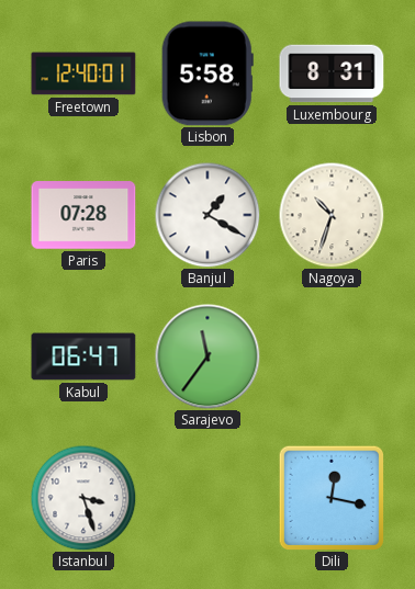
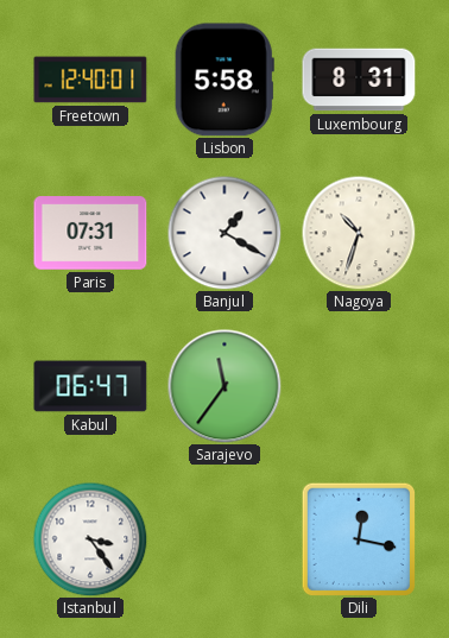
Paris: 07:28 -> 07:31
Istanbul: 3:27 -> 3:24
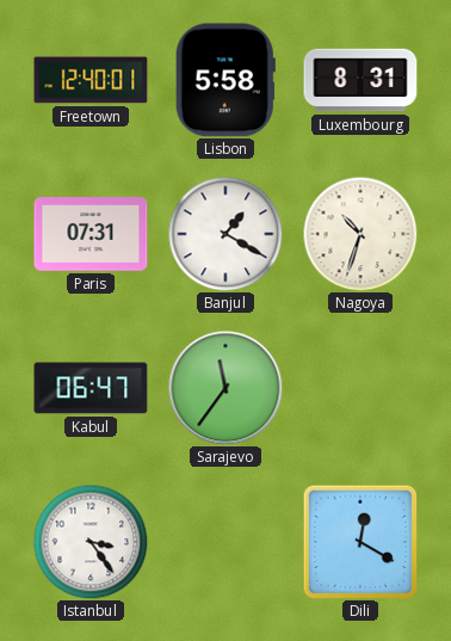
Dili: 12:17 -> 12:20
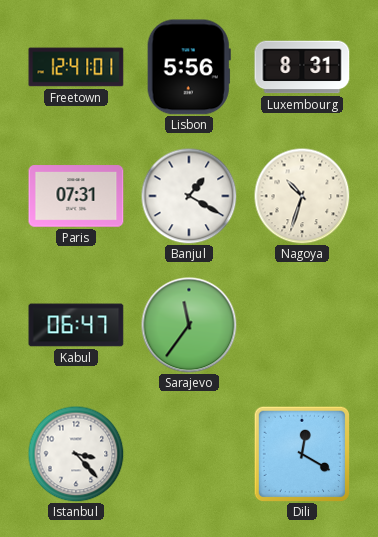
Freetown: 12:40 -> 12:41
Lisbon: 5:58 -> 5:56
Istanbul: 3:24 -> 3:23
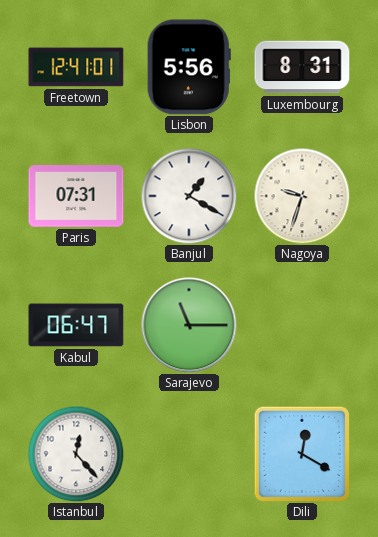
Nagoya: 10:33 -> 9:33
Sarajevo: 11:36 -> 11:15
Istanbul: 3:23 -> 12:23
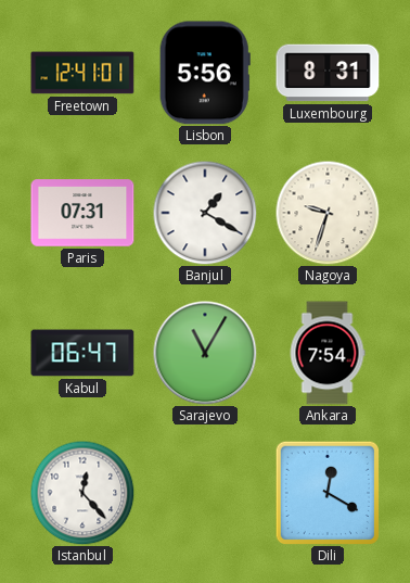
Sarajevo: 11:15 -> 11:05
Ankara: none -> 7:54
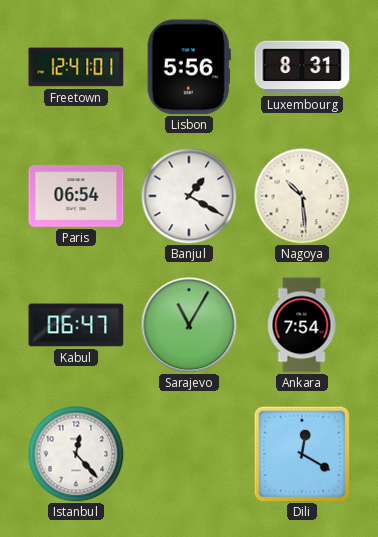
Paris: 07:31 -> 06:54
Nagoya: 9:33 -> 10:29
